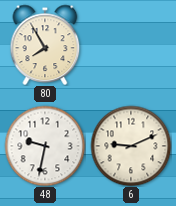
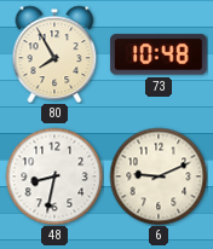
73: none -> 10:48
48: 9:32 -> 8:32
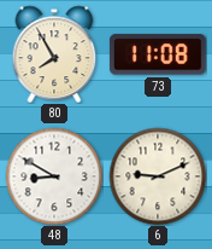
73: 10:48 -> 11:08
48: 8:32 -> 8:50
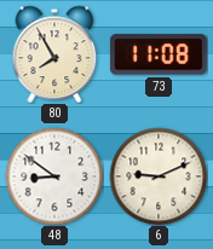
48: 8:50 -> 8:51
